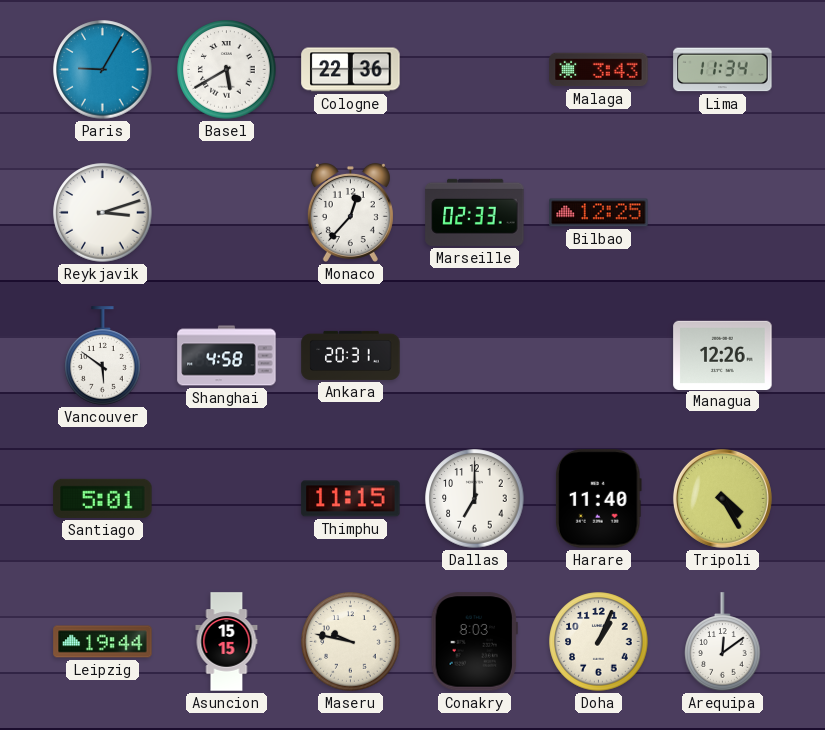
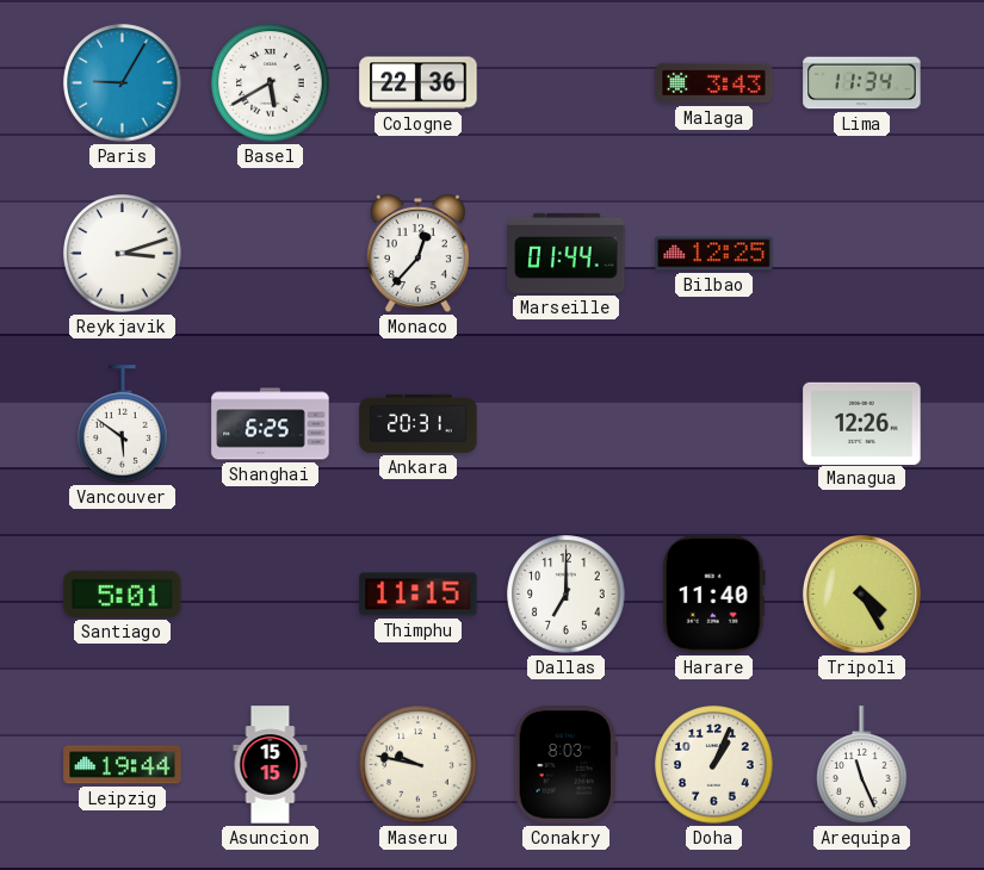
Marseille: 02:33 -> 01:44
Shanghai: 4:58 -> 6:25
Arequipa: 12:09 -> 11:26
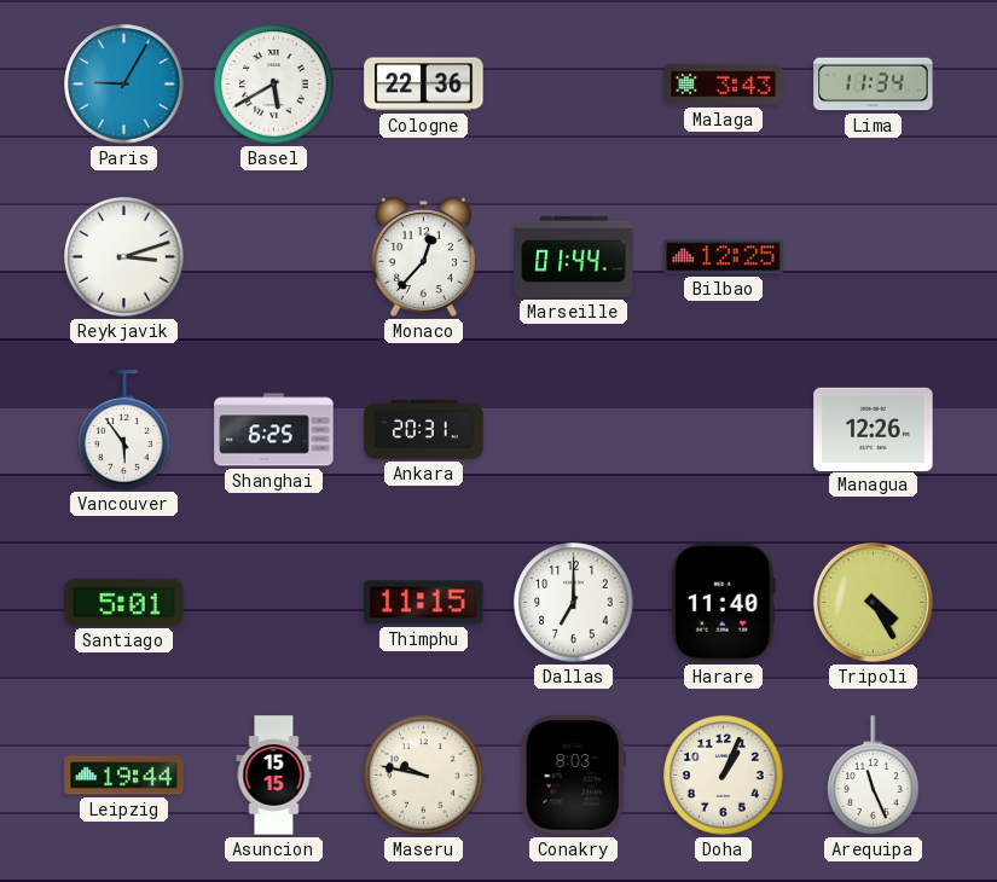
Vancouver: 5:51 -> 5:54
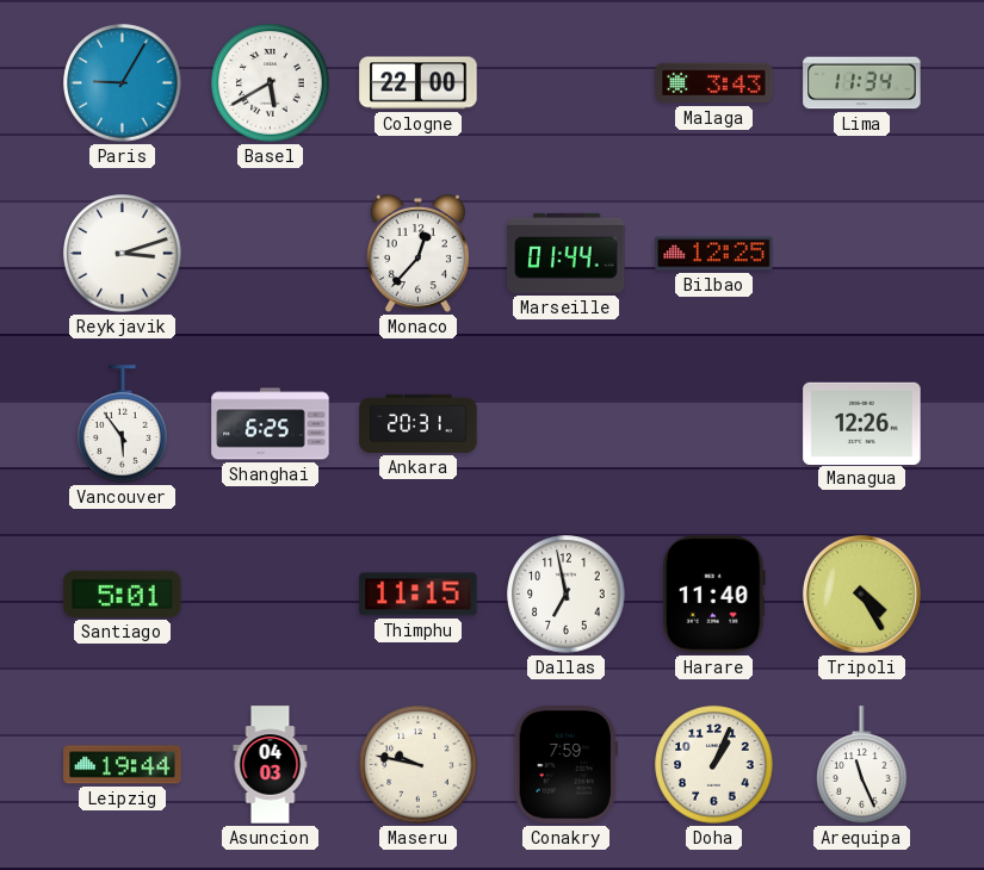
Cologne: 22:36 -> 22:00
Dallas: 7:00 -> 6:58
Asuncion: 15:15 -> 04:03
Conakry: 8:03 -> 7:59
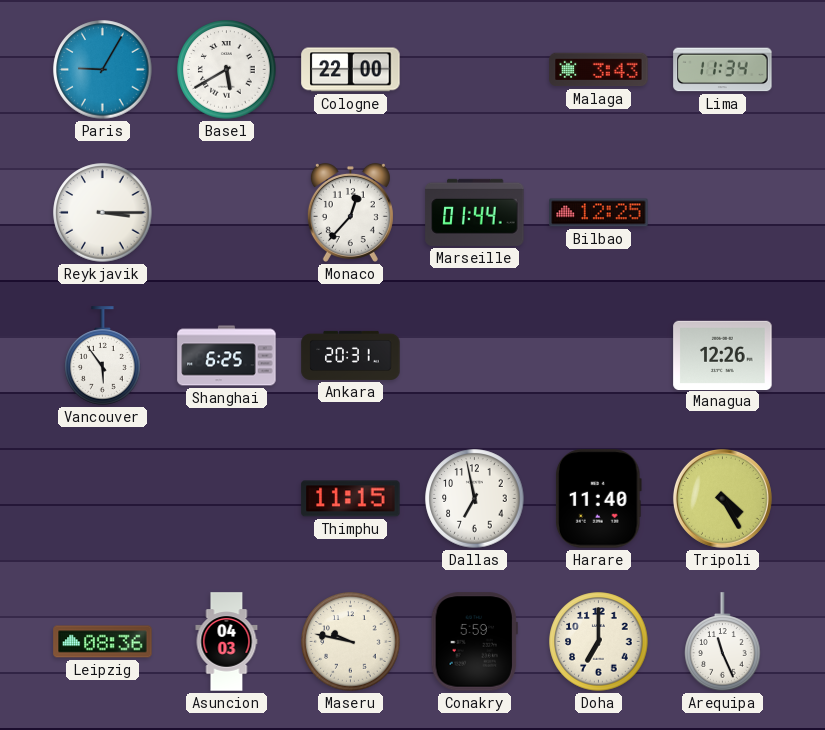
Reykjavik: 3:12 -> 3:15
Santiago: 5:01 -> none
Leipzig: 19:44 -> 08:36
Conakry: 7:59 -> 5:59
Doha: 1:04 -> 7:00
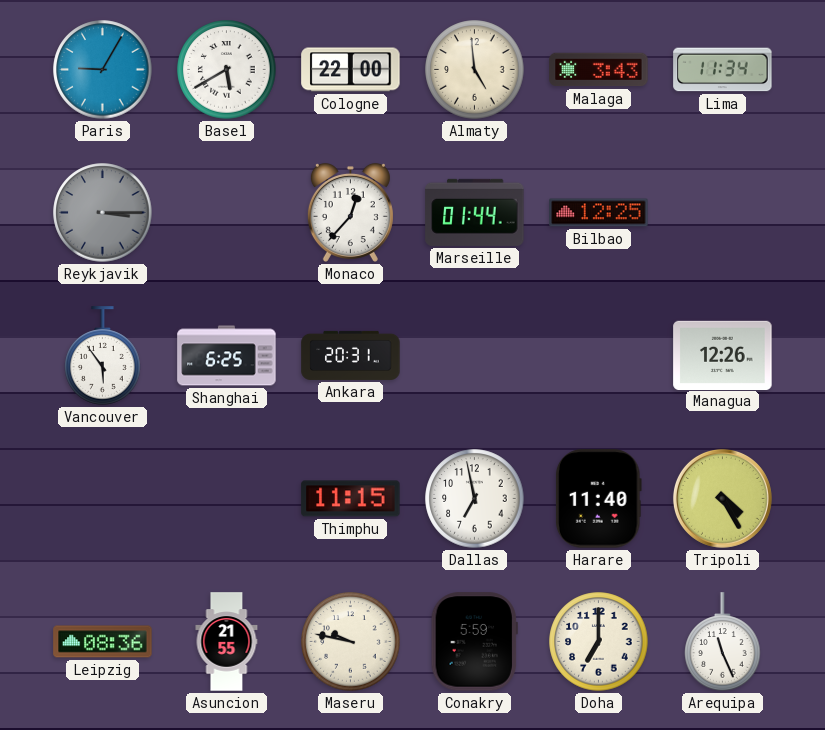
Almaty: none -> 4:59
Reykjavik dial: white -> grey
Asuncion: 04:03 -> 21:55
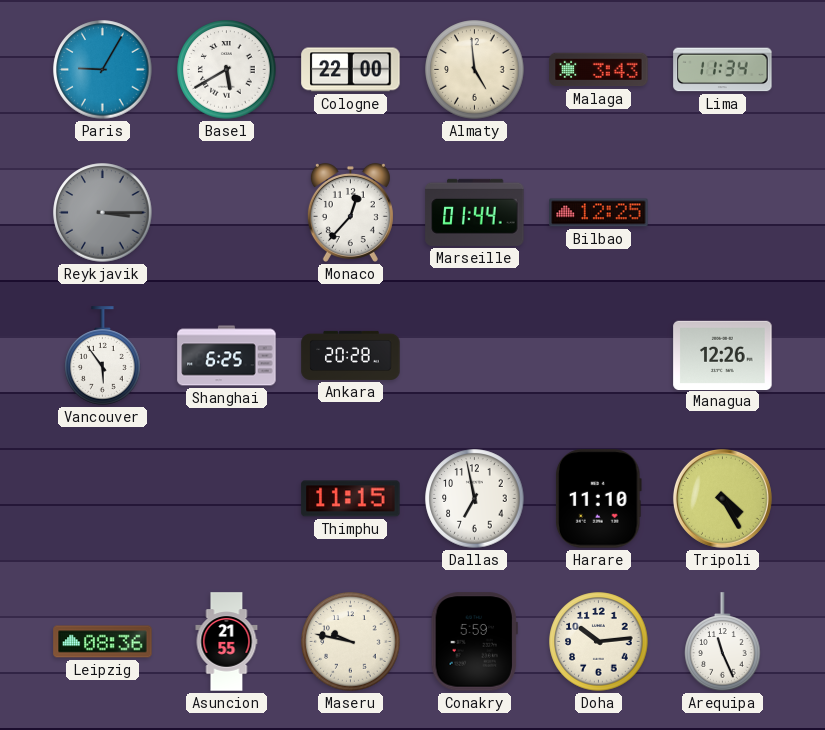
Ankara: 20:31 -> 20:28
Harare: 11:40 -> 11:10
Doha: 7:00 -> 10:14
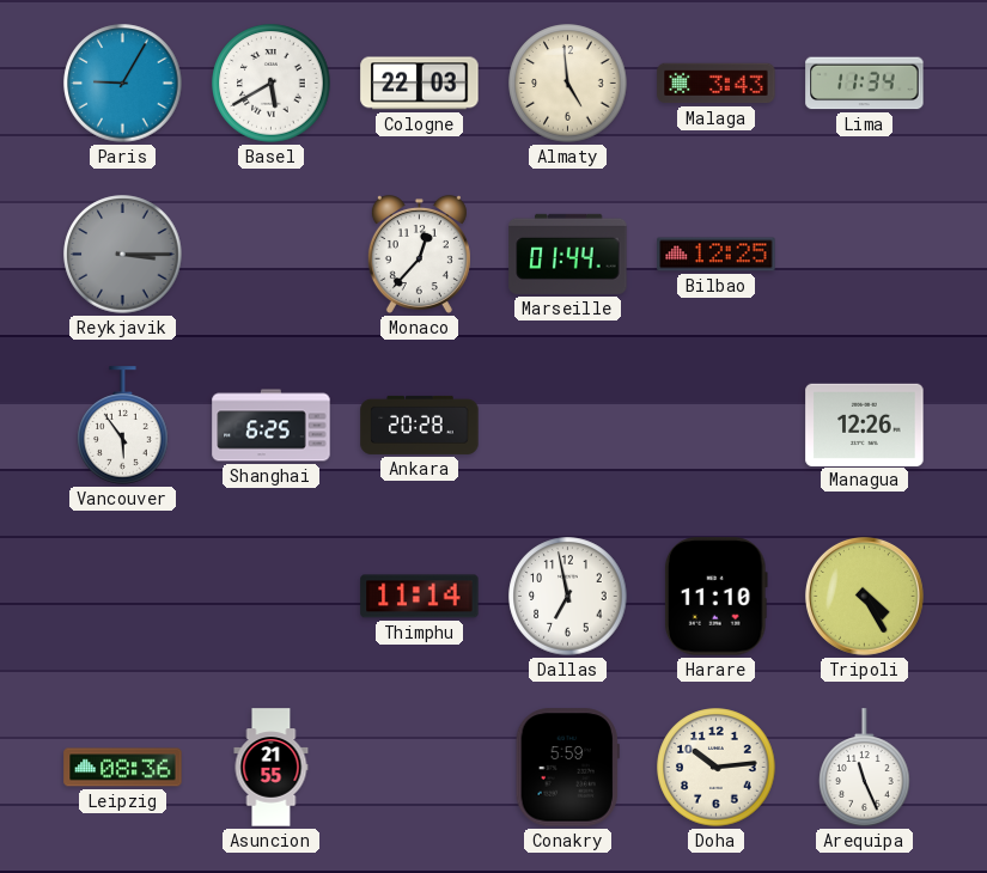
Cologne: 22:00 -> 22:03
Thimphu: 11:15 -> 11:14
Maseru: 9:47 -> none
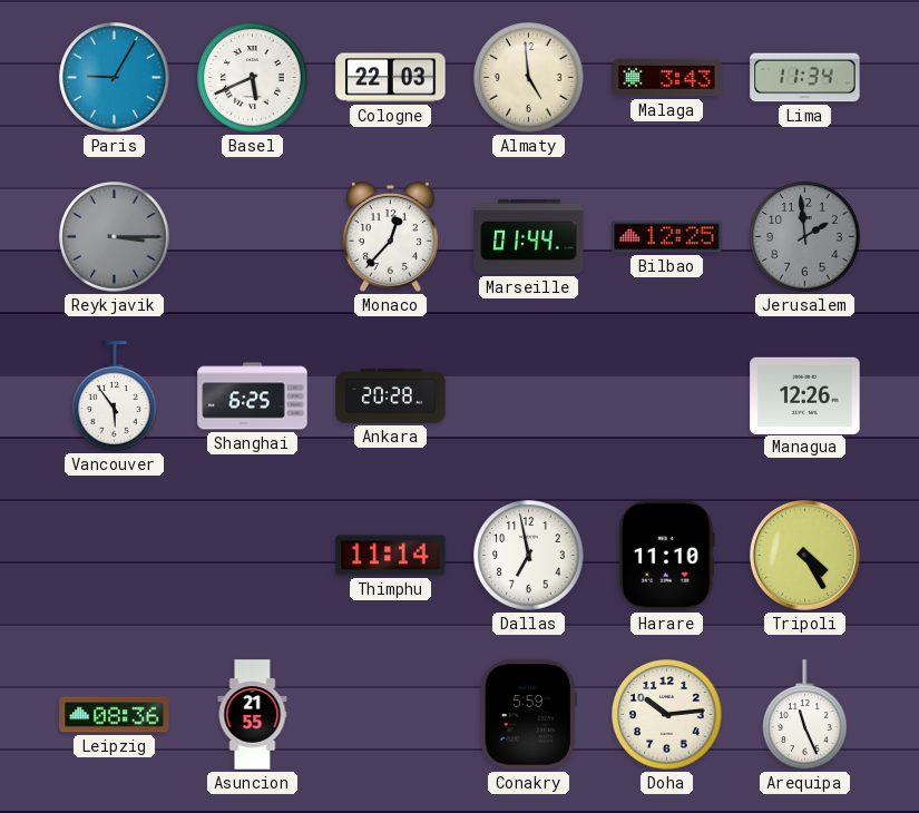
Basel: 5:40 -> 5:41
Jerusalem: none -> 1:59
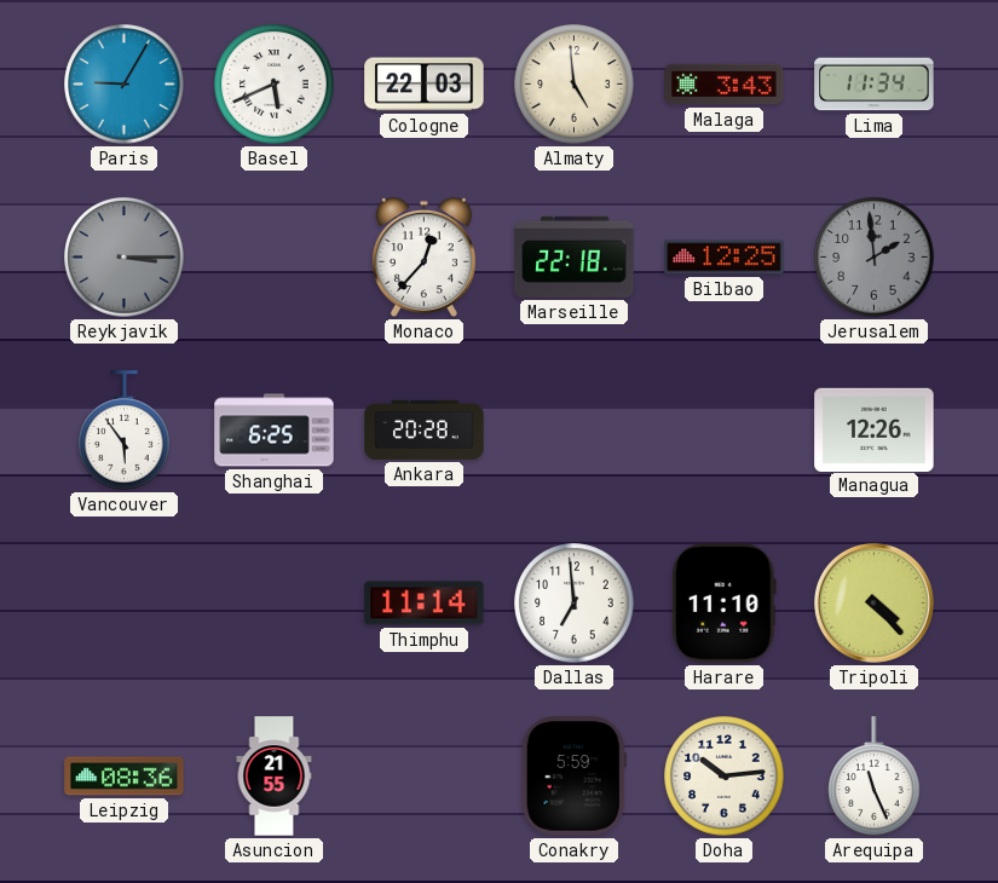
Marseille: 01:44 -> 22:18
Dallas: 6:58 -> 6:59
Tripoli: 4:25 -> 4:23
